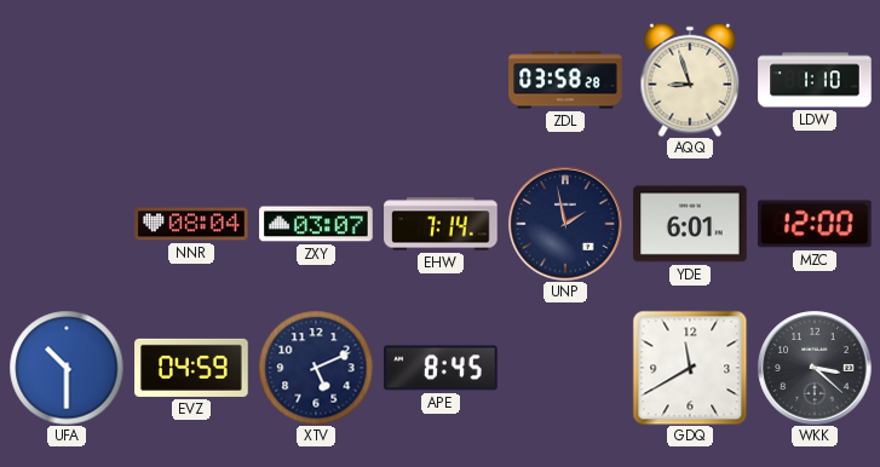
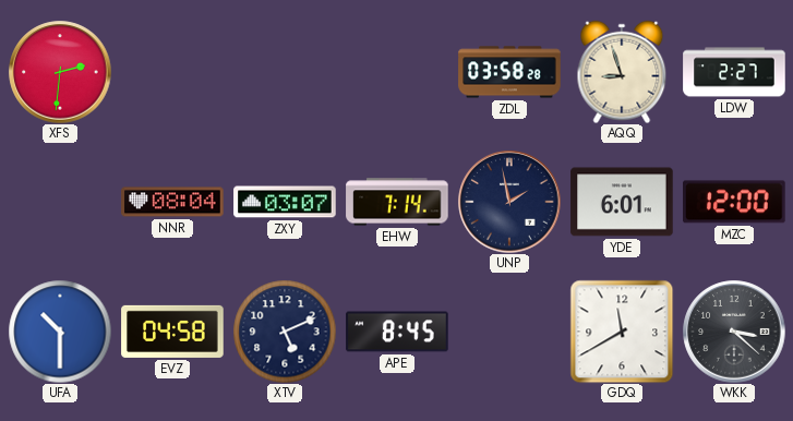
XFS: none -> 2:31
LDW: 1:10 -> 2:27
EVZ: 04:59 -> 04:58
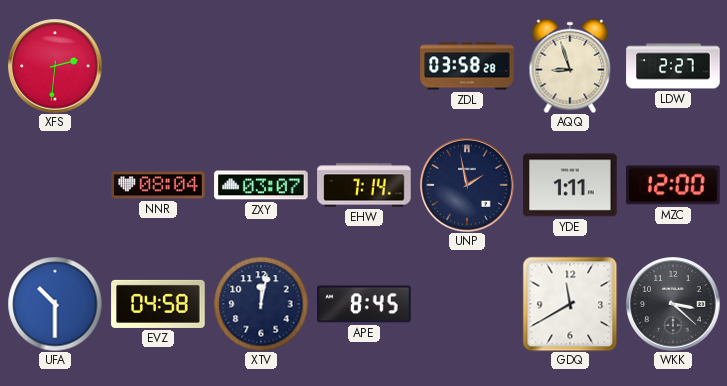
YDE: 6:01 -> 1:11
XTV: 5:11 -> 12:02
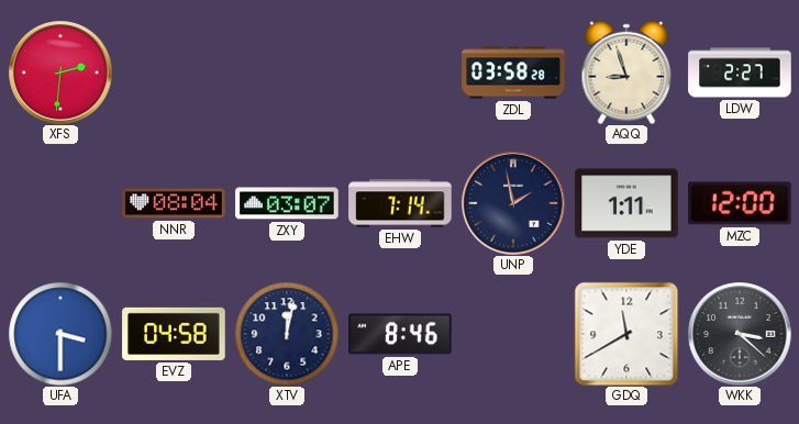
UFA: 10:30 -> 3:30
APE: 8:45 -> 8:46
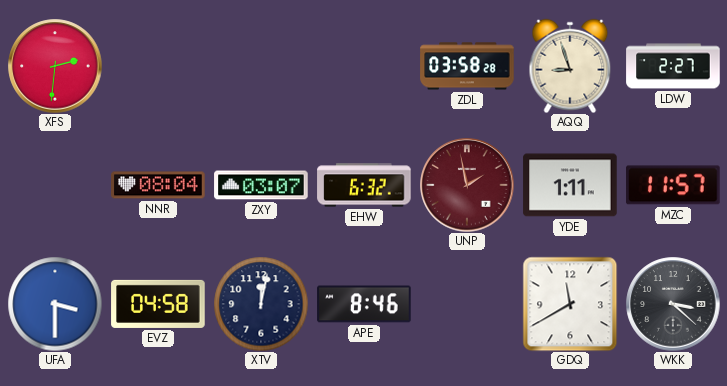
EHW: 7:14 -> 6:32
UNP dial: navy -> burgundy
MZC: 12:00 -> 11:57
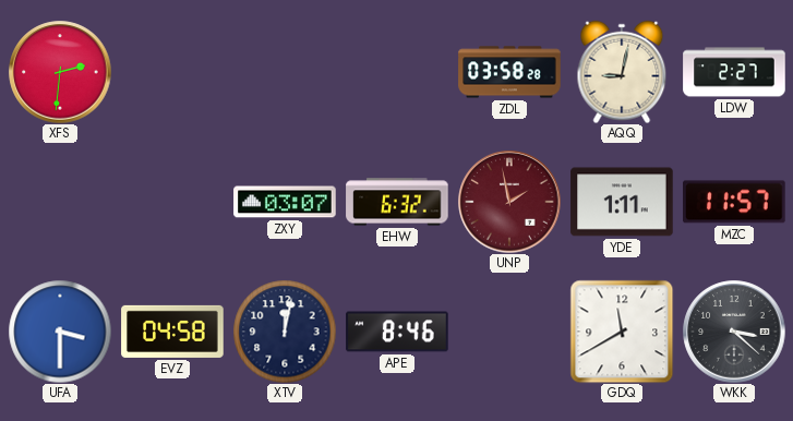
AQQ: 8:57 -> 9:02
NNR: 08:04 -> none
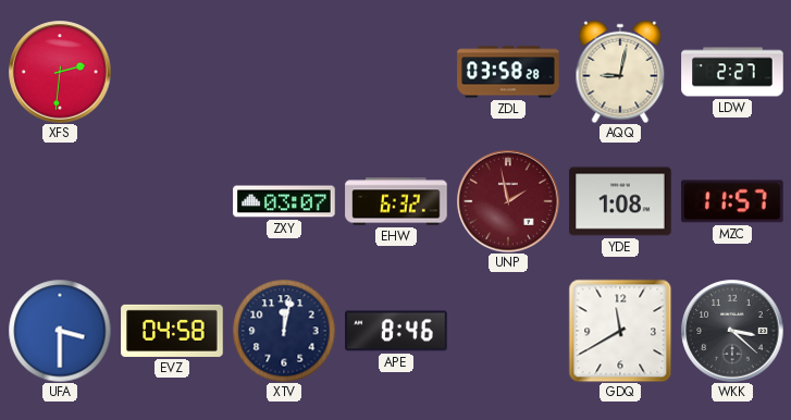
YDE: 1:11 -> 1:08
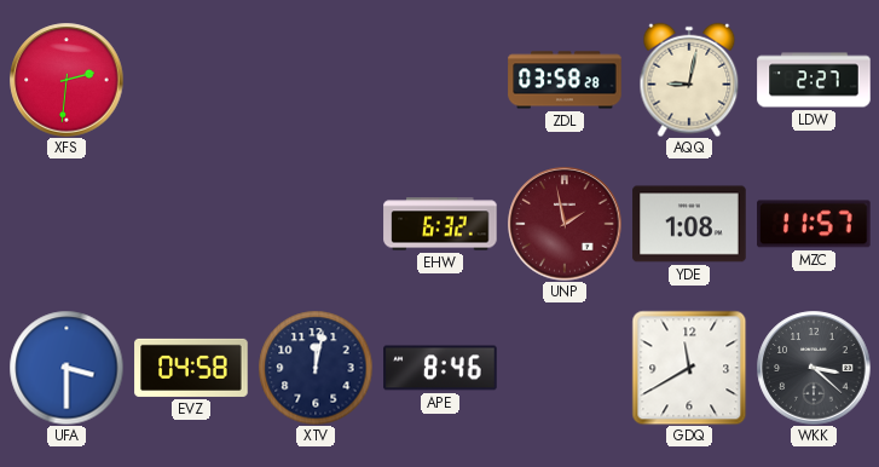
ZXY: 03:07 -> none
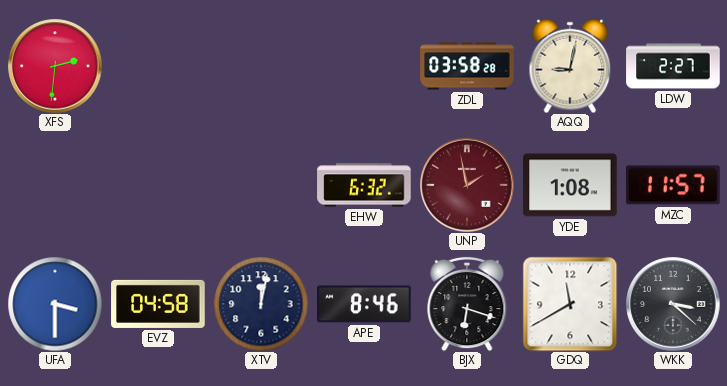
BJX: none -> 6:18
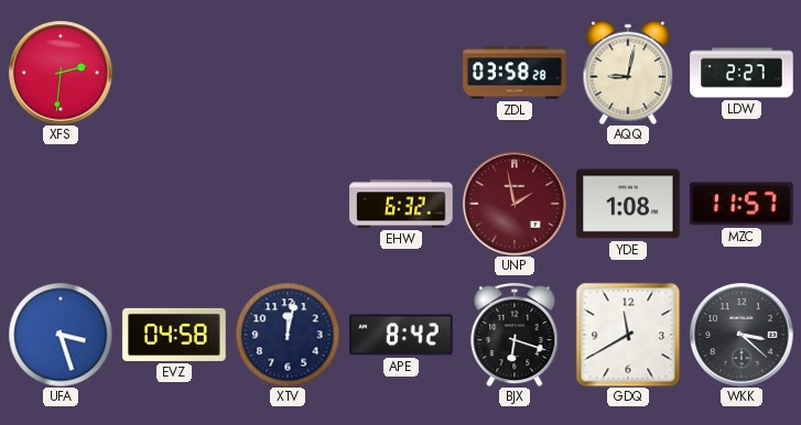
UFA: 3:30 -> 3:27
APE: 8:46 -> 8:42
